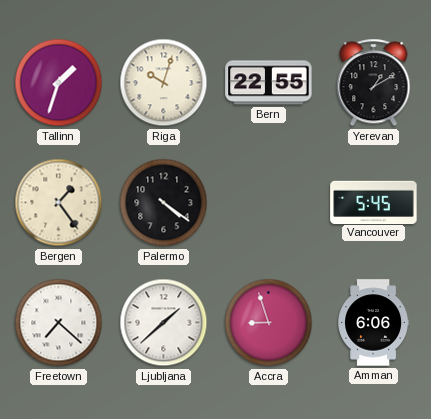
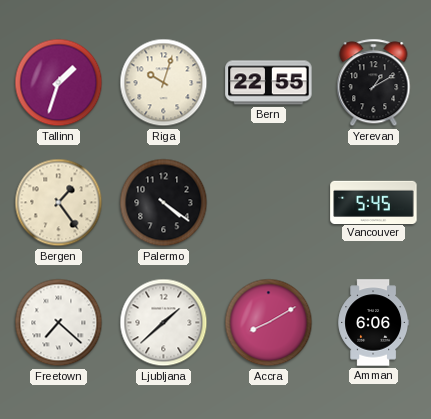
Accra: 8:57 -> 8:10
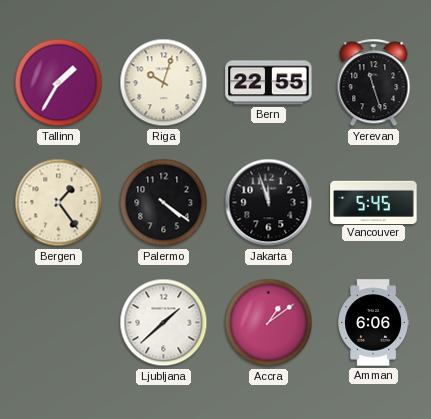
Tallinn: 1:33 -> 1:35
Yerevan: 1:10 -> 11:27
Jakarta: none -> 11:57
Freetown: 7:22 -> none
Accra: 8:10 -> 1:09
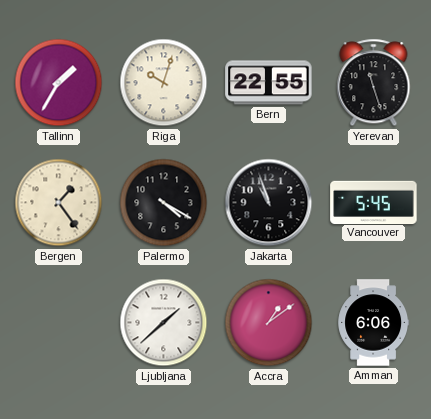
Palermo: 4:21 -> 4:20
Jakarta: 11:57 -> 10:57
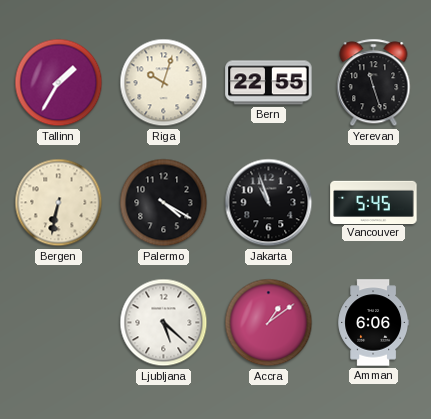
Bergen: 1:24 -> 6:32
Ljubljana: 1:38 -> 5:22
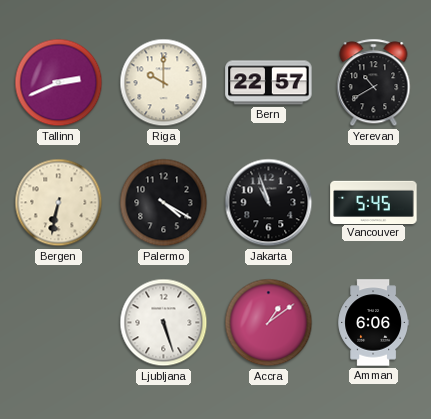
Tallinn: 1:35 -> 2:41
Riga: 10:03 -> 10:00
Bern: 22:55 -> 22:57
Yerevan: 11:27 -> 10:40
Ljubljana: 5:22 -> 5:27
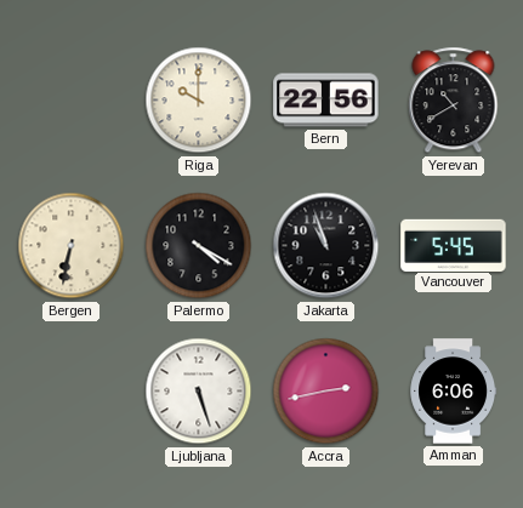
Tallinn: 2:41 -> none
Bern: 22:57 -> 22:56
Accra: 1:09 -> 2:43
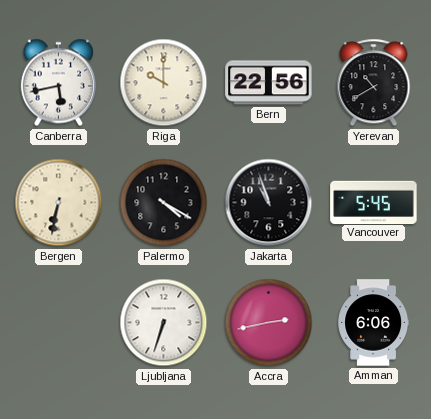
Canberra: none -> 5:43
Ljubljana: 5:27 -> 6:33
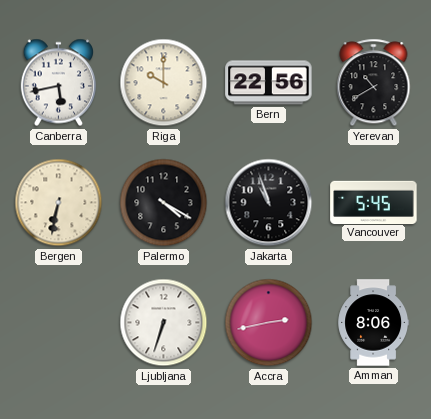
Amman: 6:06 -> 8:06
